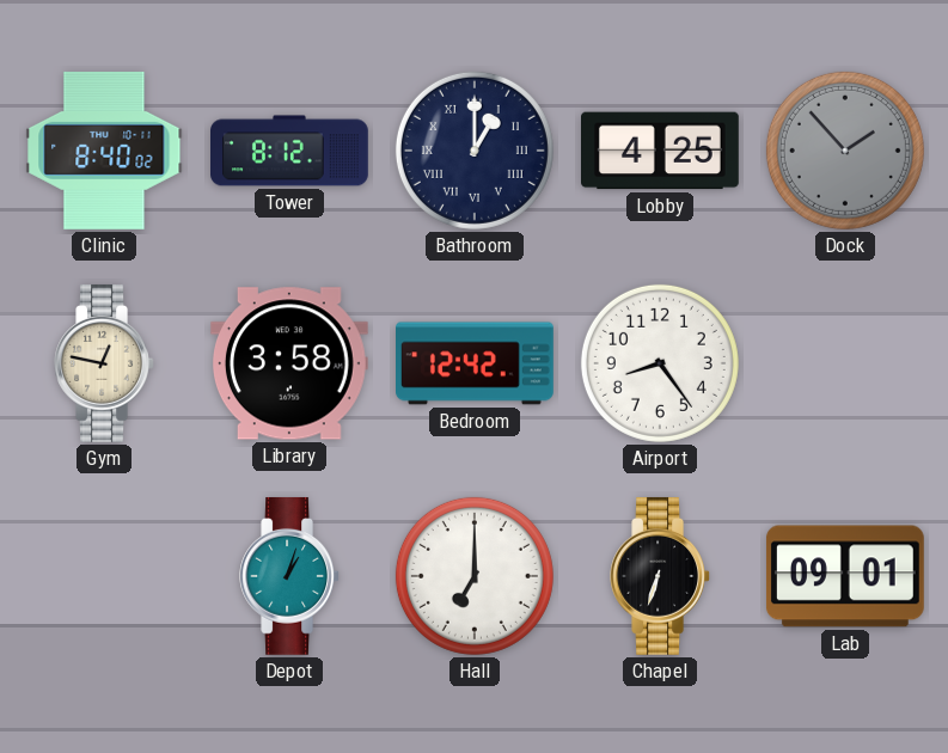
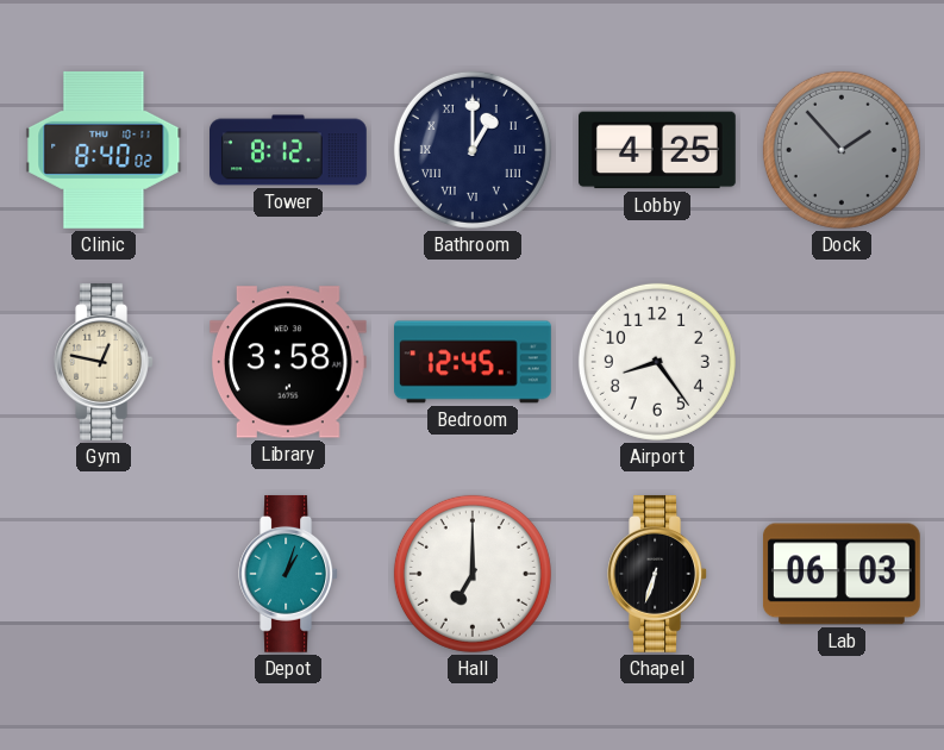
Bedroom: 12:42 -> 12:45
Lab: 09:01 -> 06:03
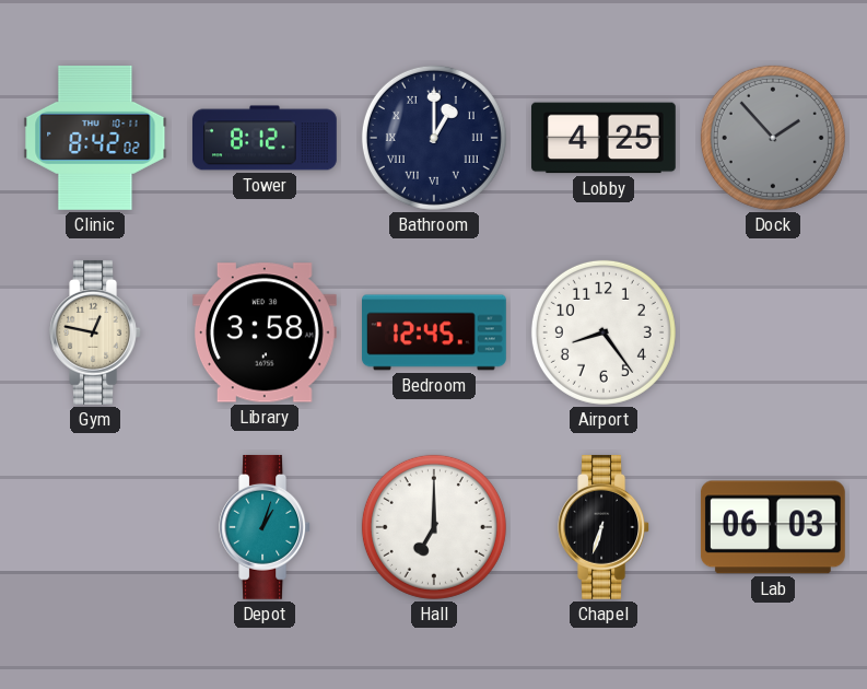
Clinic: 8:40 -> 8:42
